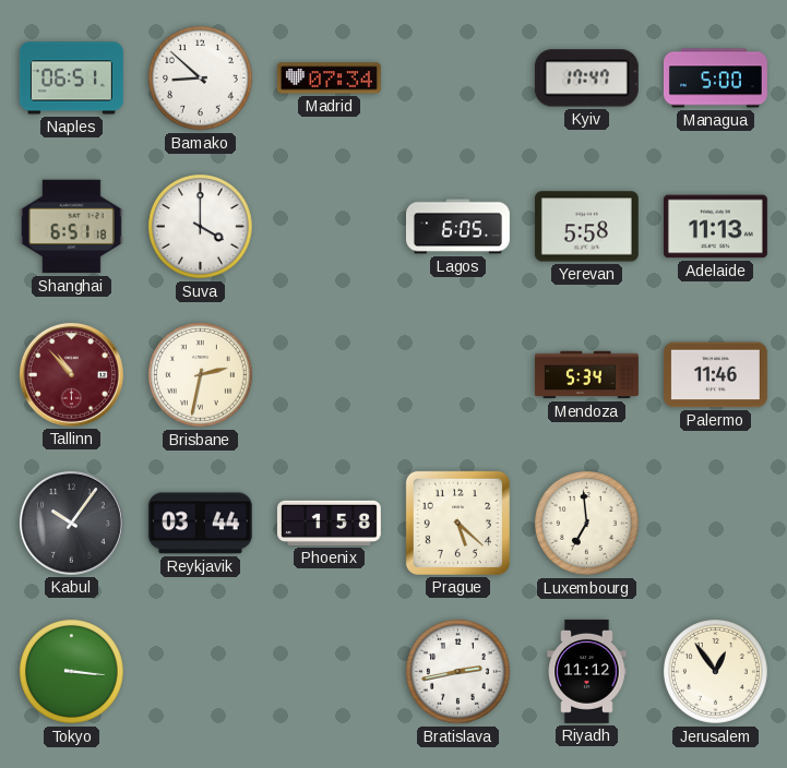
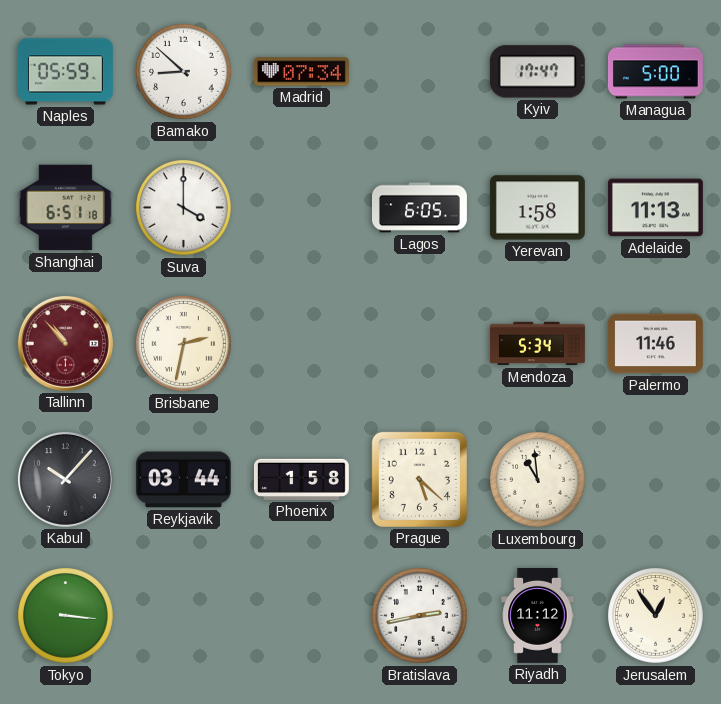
Naples: 06:51 -> 05:59
Yerevan: 5:58 -> 1:58
Kabul: 10:06 -> 10:07
Luxembourg: 6:59 -> 10:59
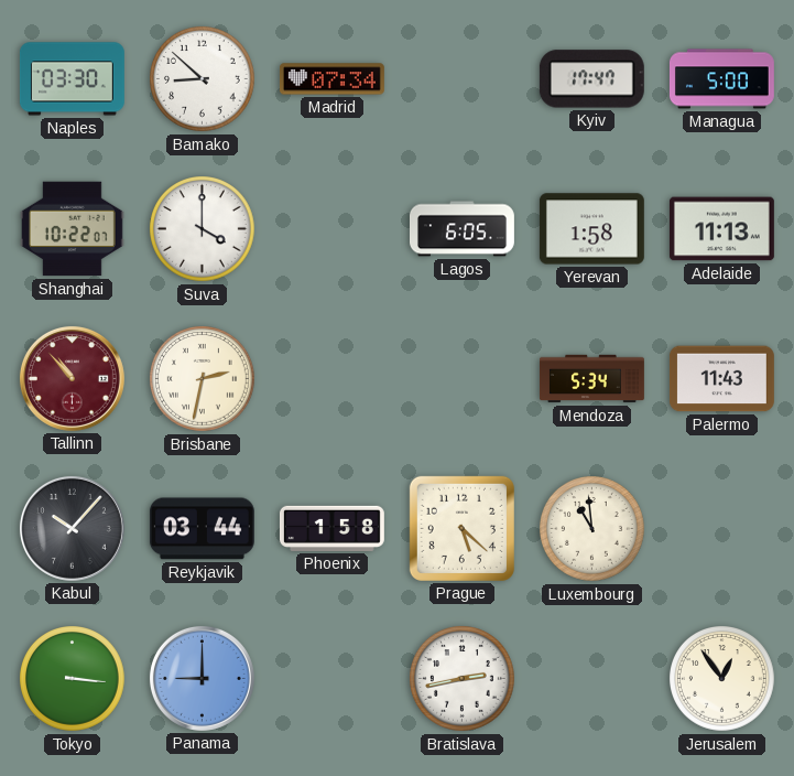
Naples: 05:59 -> 03:30
Shanghai: 6:51 -> 10:22
Palermo: 11:46 -> 11:43
Panama: none -> 9:00
Riyadh: 11:12 -> none
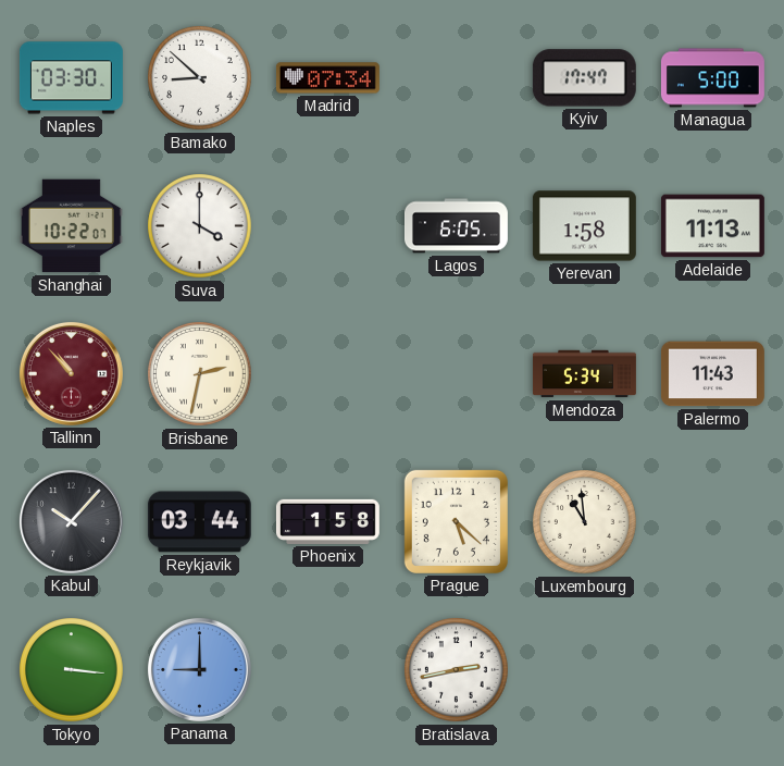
Jerusalem: 12:54 -> none
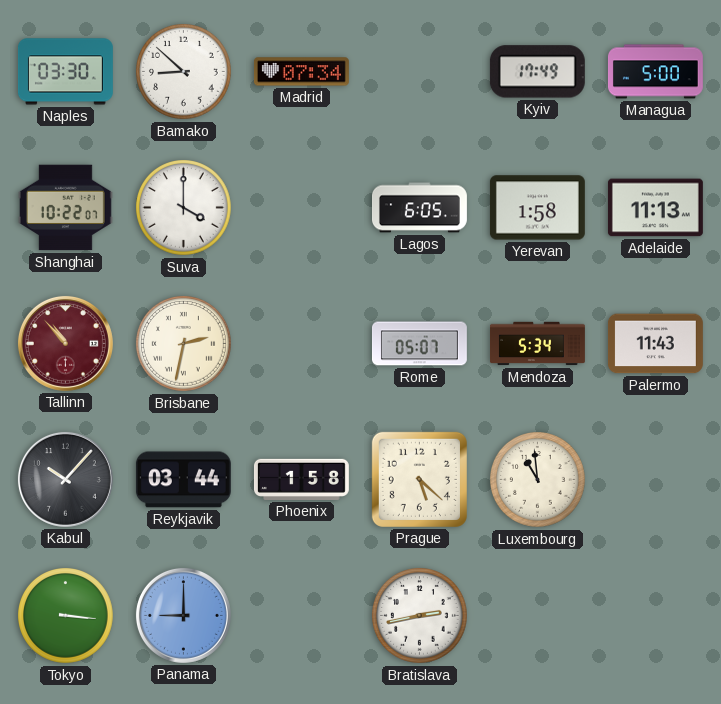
Kyiv: 17:47 -> 17:49
Rome: none -> 05:07
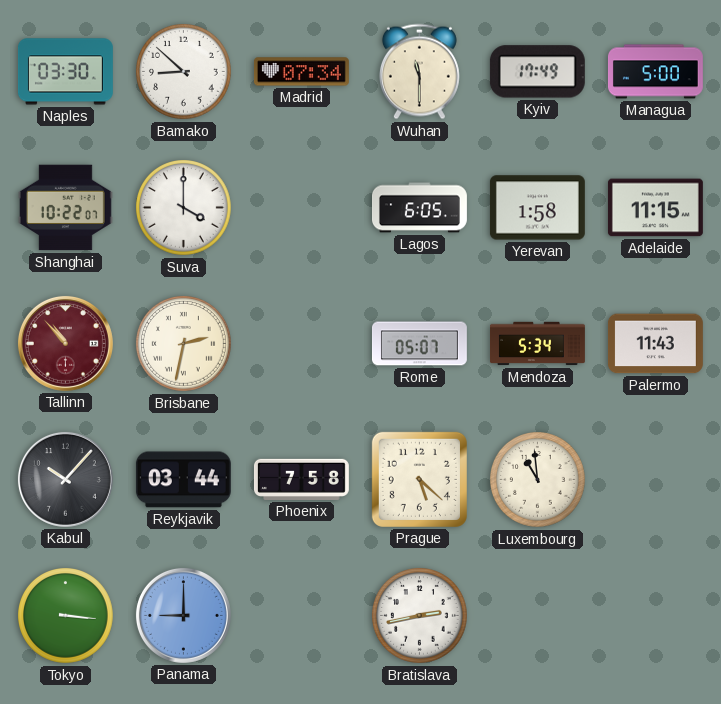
Wuhan: none -> 11:30
Adelaide: 11:13 -> 11:15
Phoenix: 1:58 -> 7:58
